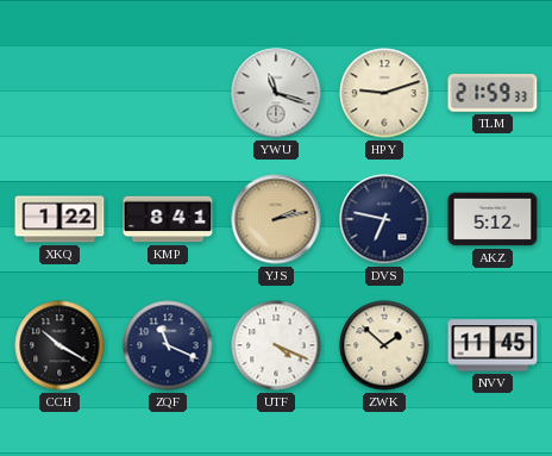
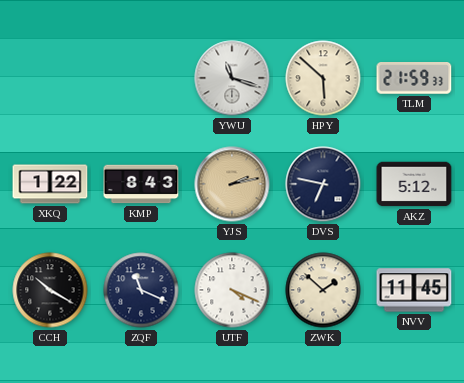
HPY: 9:12 -> 5:52
KMP: 8:41 -> 8:43
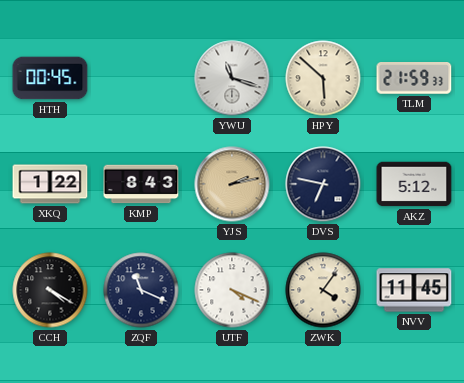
HTH: none -> 00:45
CCH: 10:20 -> 4:20
ZWK: 1:52 -> 4:06
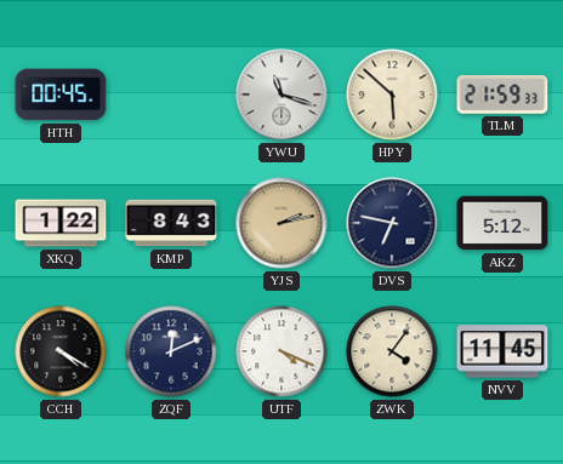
ZQF: 11:19 -> 12:11
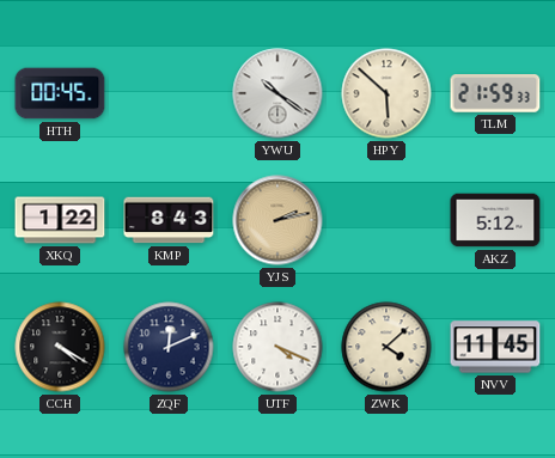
YWU: 11:18 -> 10:21
DVS: 6:47 -> none
ZWK: 4:06 -> 4:08
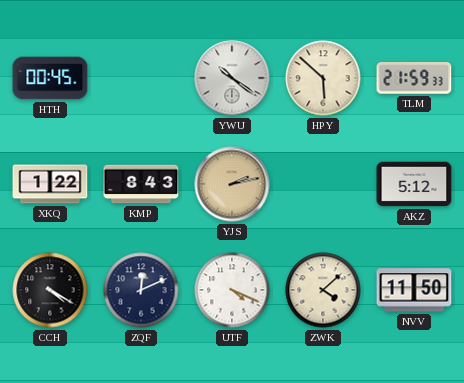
NVV: 11:45 -> 11:50
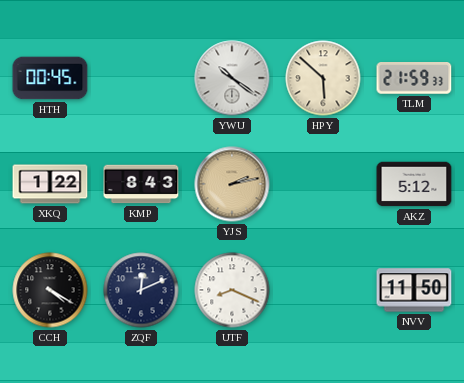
UTF: 4:19 -> 8:19
ZWK: 4:08 -> none
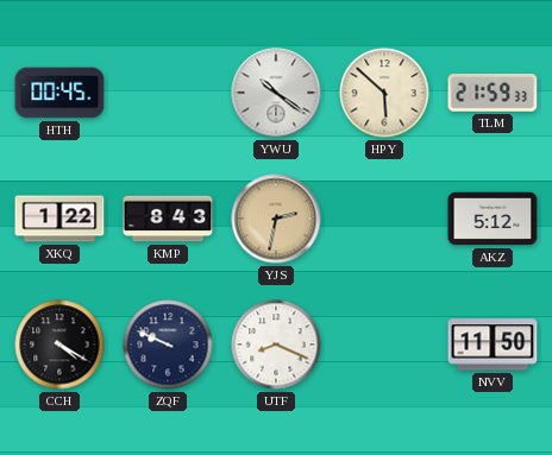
YJS: 2:13 -> 2:32
ZQF: 12:11 -> 9:49
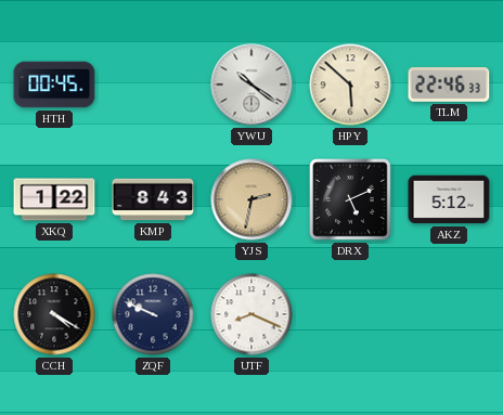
TLM: 21:59 -> 22:46
DRX: none -> 5:11
NVV: 11:50 -> none
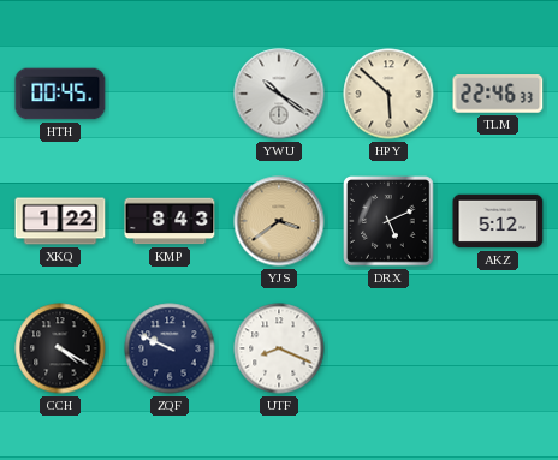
YJS: 2:32 -> 3:39
